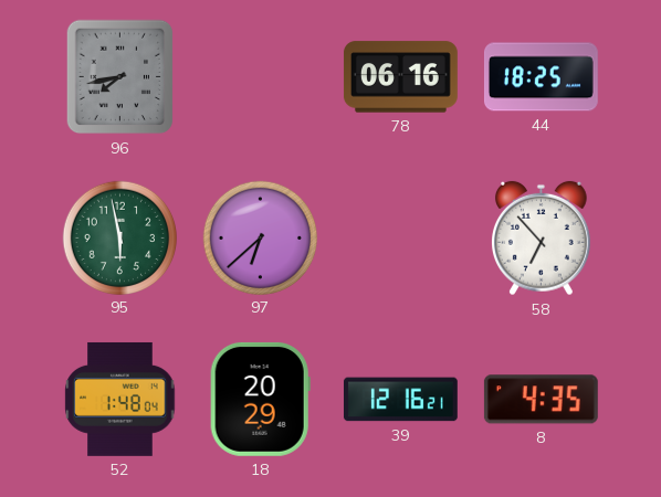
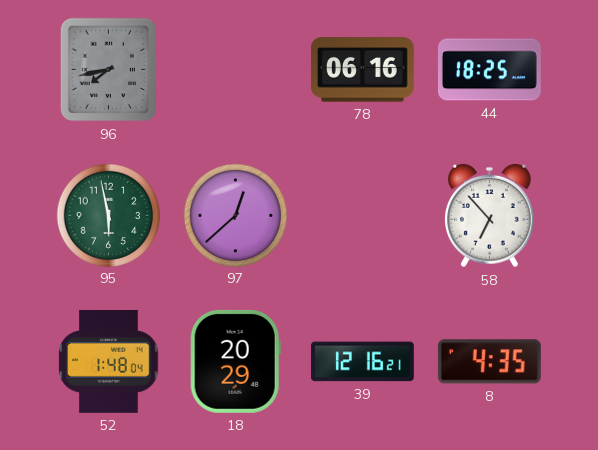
97: 6:38 -> 12:38
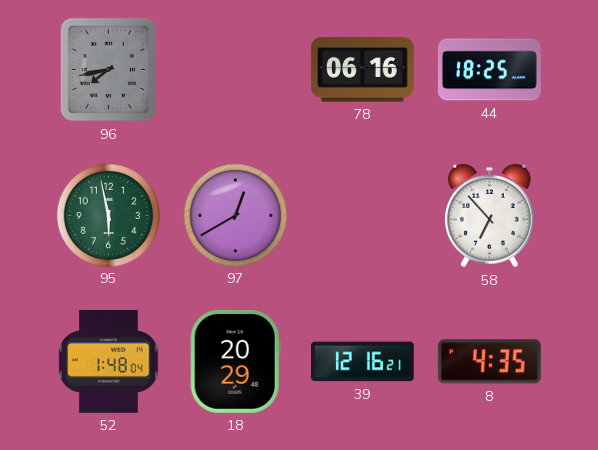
97: 12:38 -> 12:40
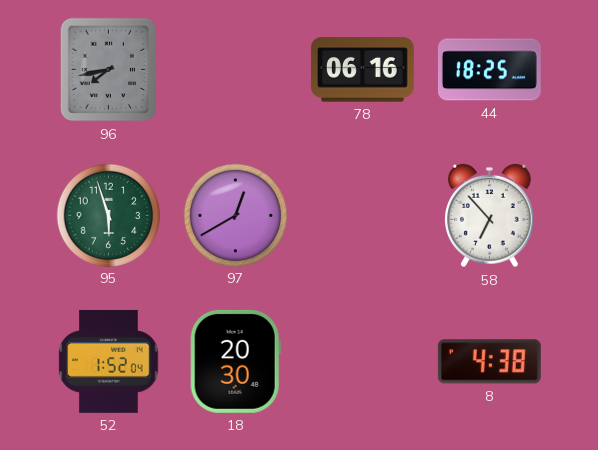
95: 5:58 -> 5:57
52: 1:48 -> 1:52
18: 20:29 -> 20:30
39: 12:16 -> none
8: 4:35 -> 4:38
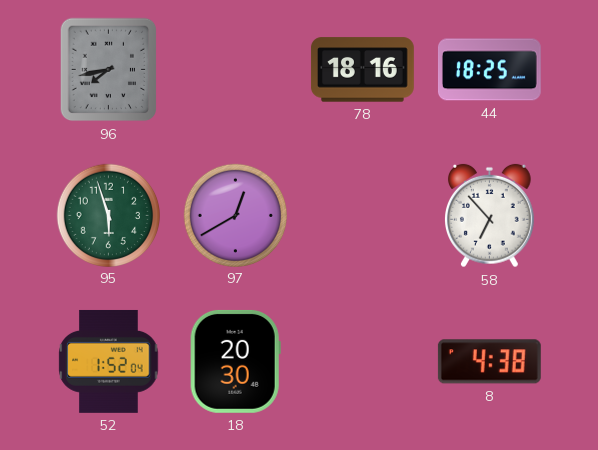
78: 06:16 -> 18:16
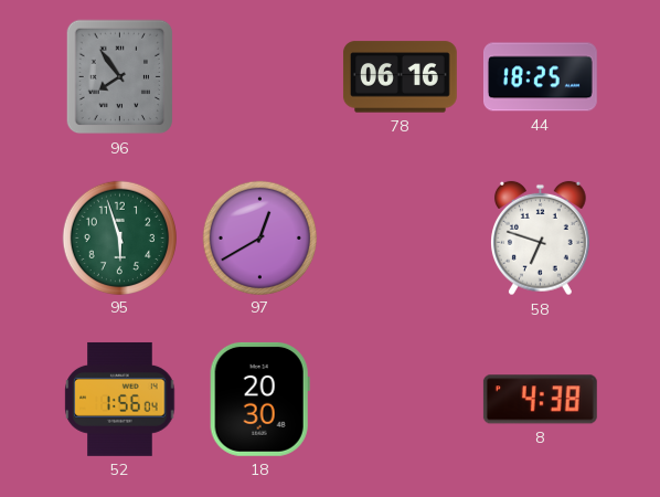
96: 7:43 -> 7:54
78: 18:16 -> 06:16
58: 6:53 -> 6:48
52: 1:52 -> 1:56
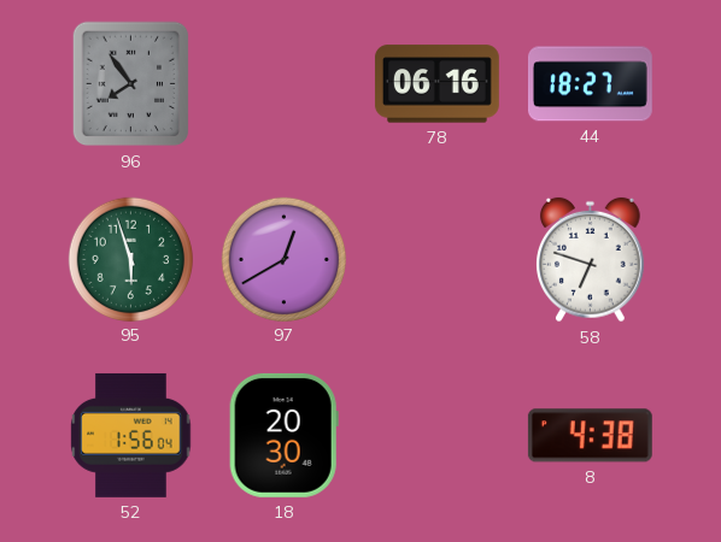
44: 18:25 -> 18:27
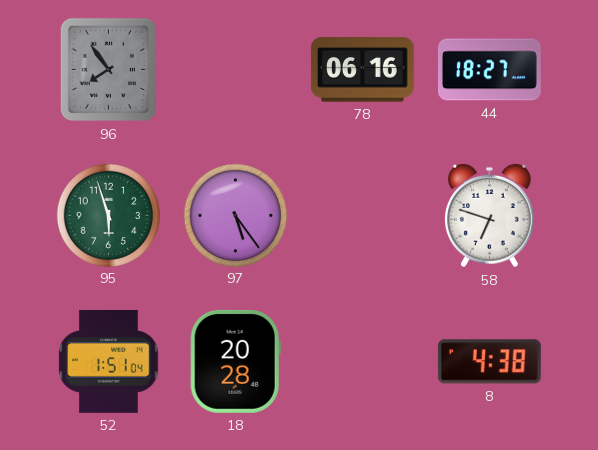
97: 12:40 -> 5:24
52: 1:56 -> 1:51
18: 20:30 -> 20:28
